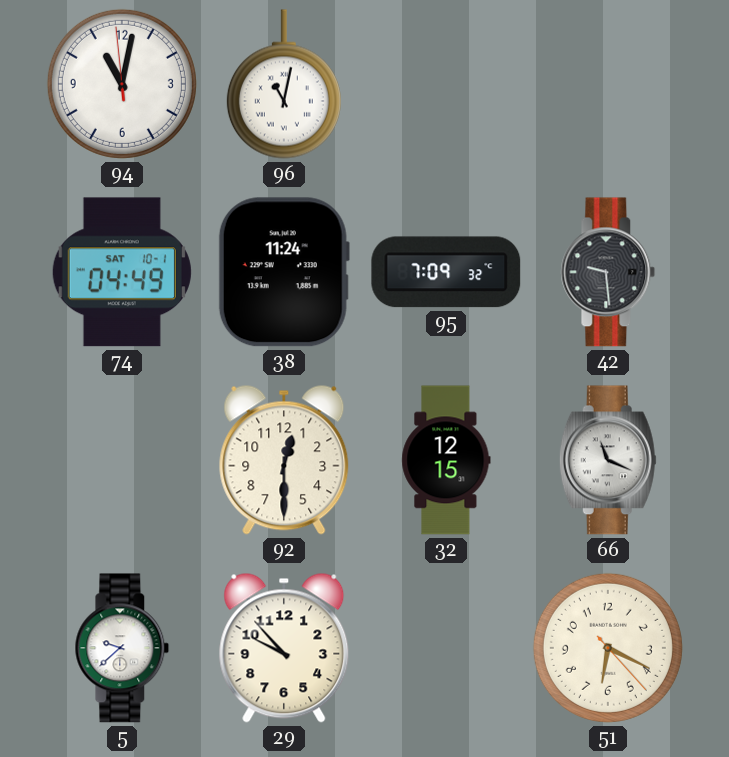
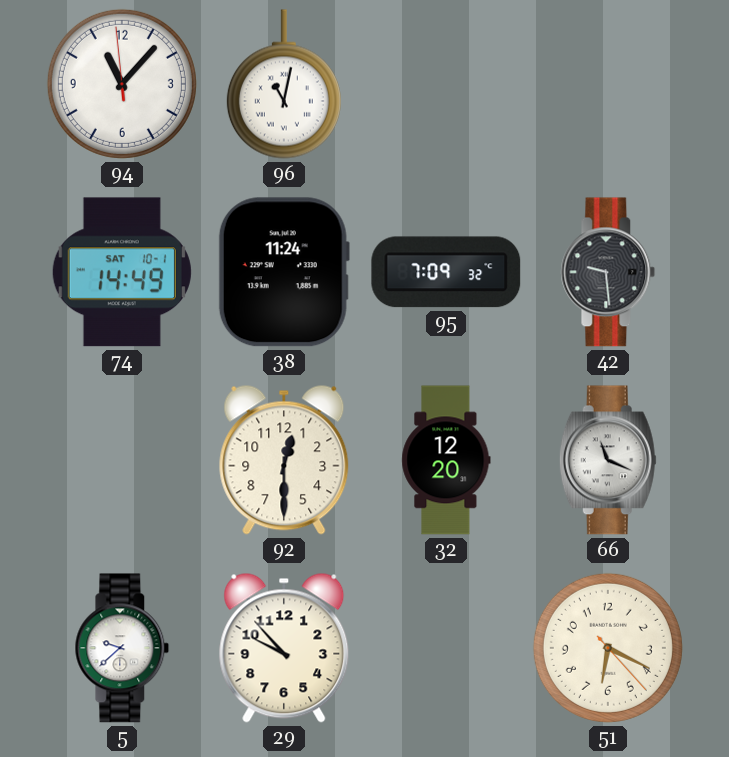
94: 11:01 -> 11:06
74: 04:49 -> 14:49
32: 12:15 -> 12:20
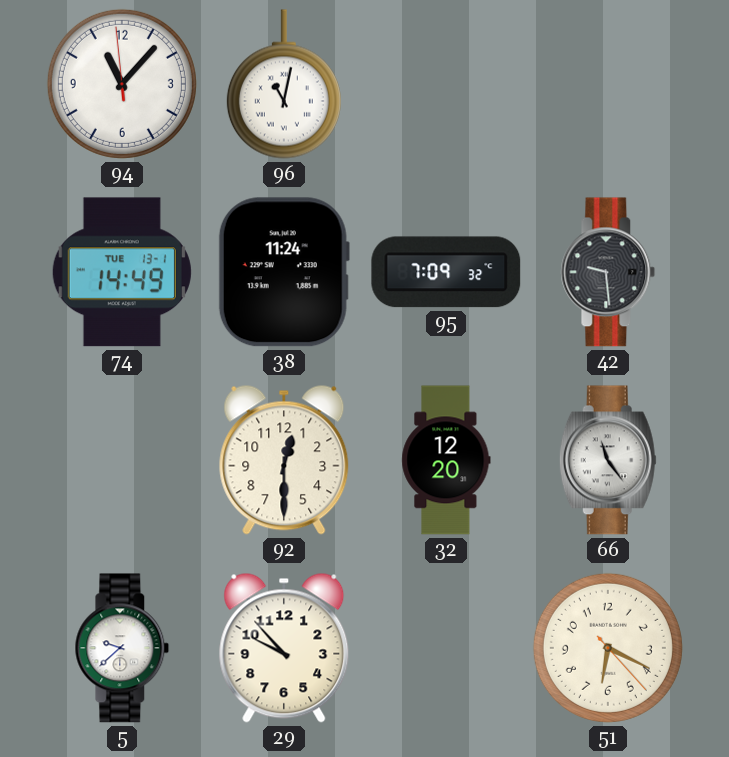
74 date: SAT 10-1 -> TUE 13-1
66: 11:19 -> 11:24
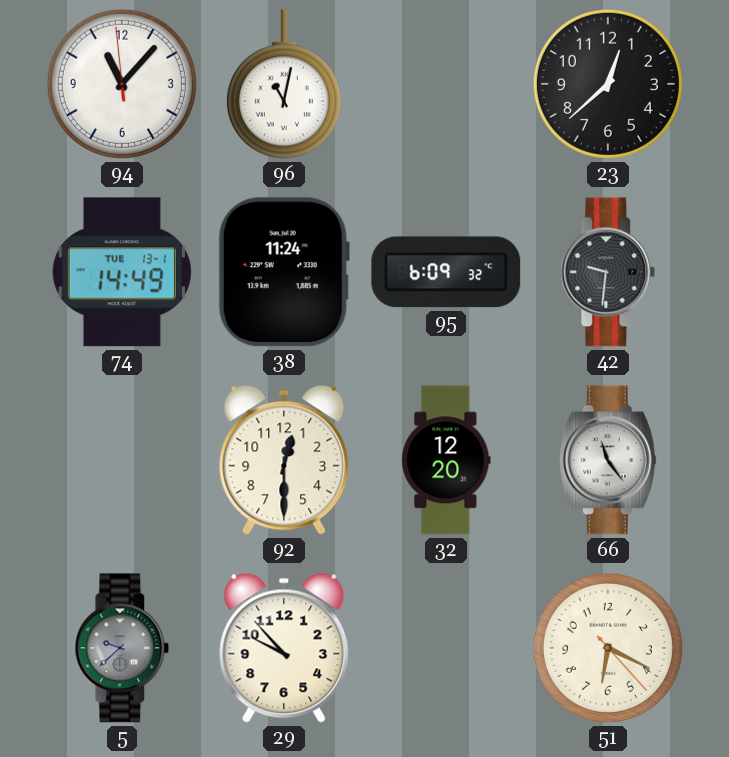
23: none -> 12:38
95: 7:09 -> 6:09
42: 9:29 -> 9:31
5 dial: white -> grey
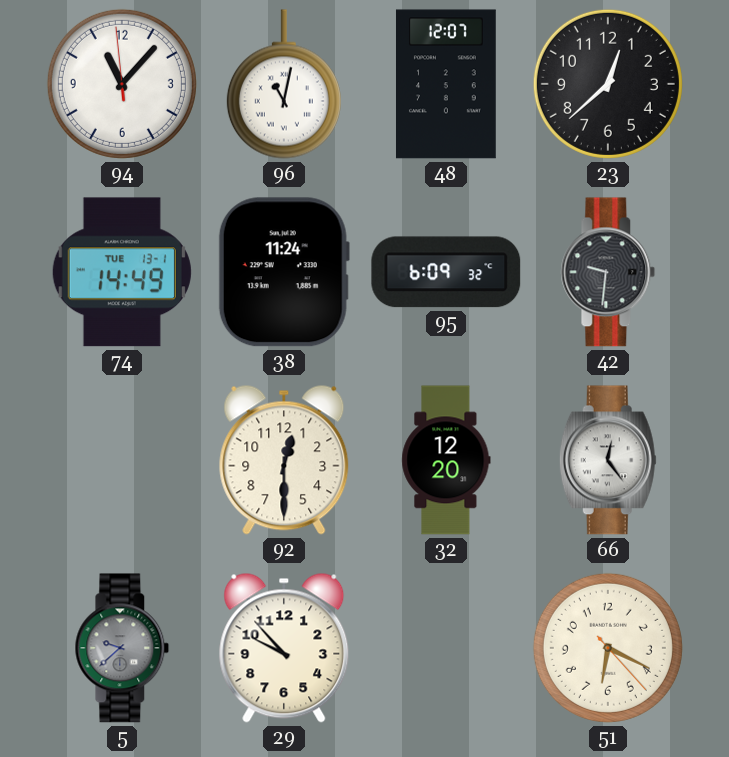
48: none -> 12:07
66: 11:24 -> 12:24
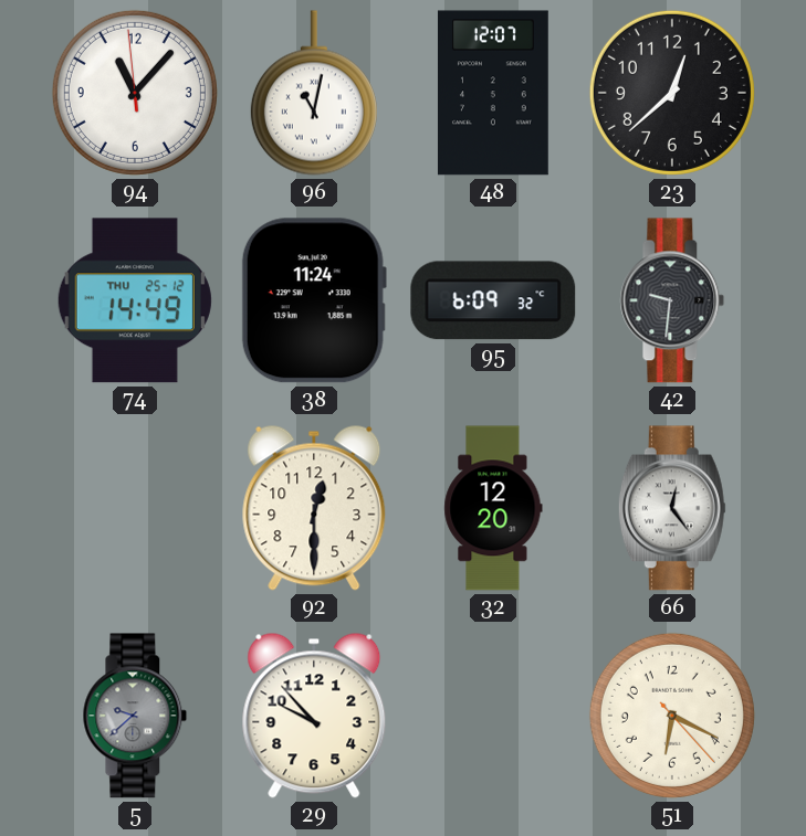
74 date: TUE 13-1 -> THU 25-12
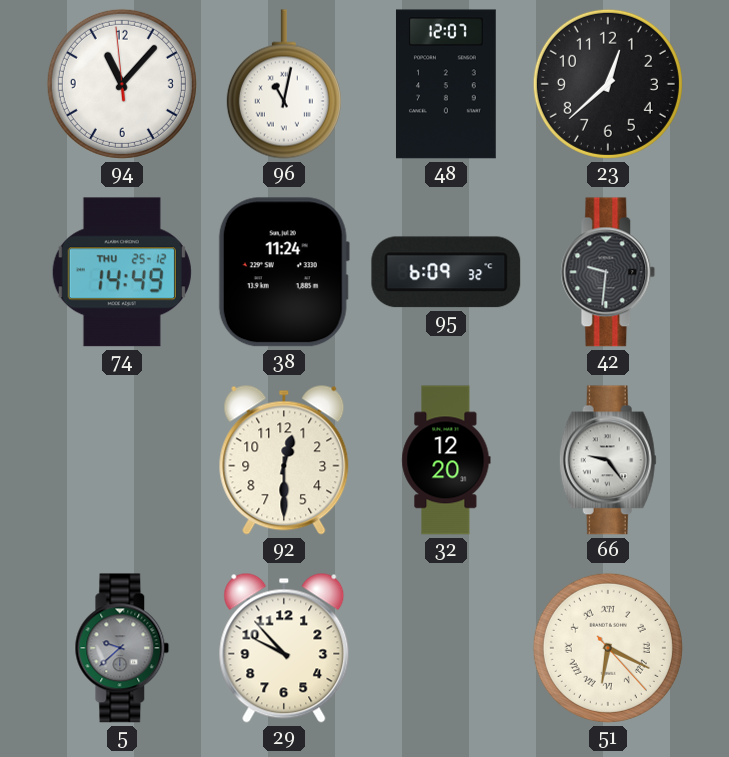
66: 12:24 -> 9:24
51 numerals: Arabic -> Roman
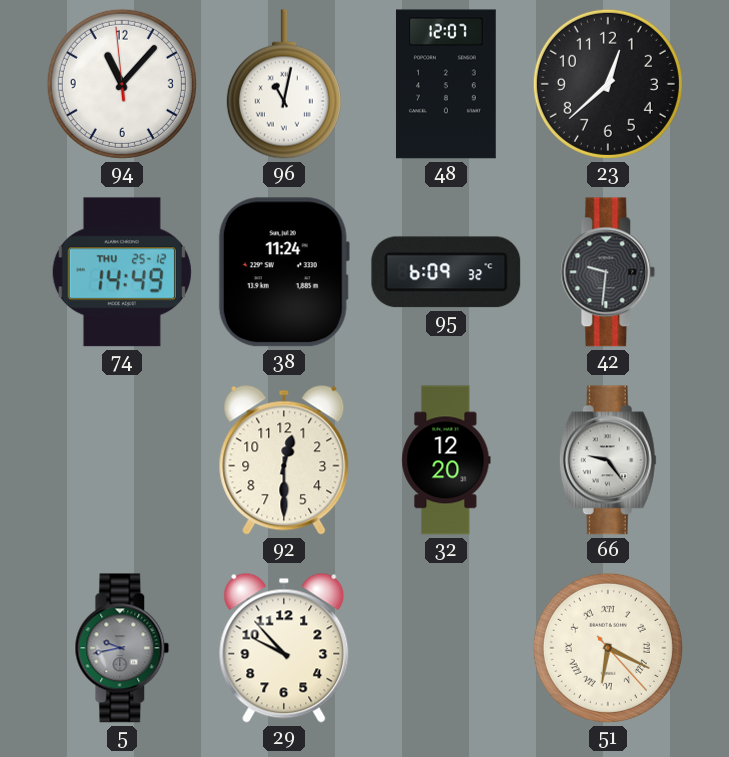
5: 9:38 -> 9:43
